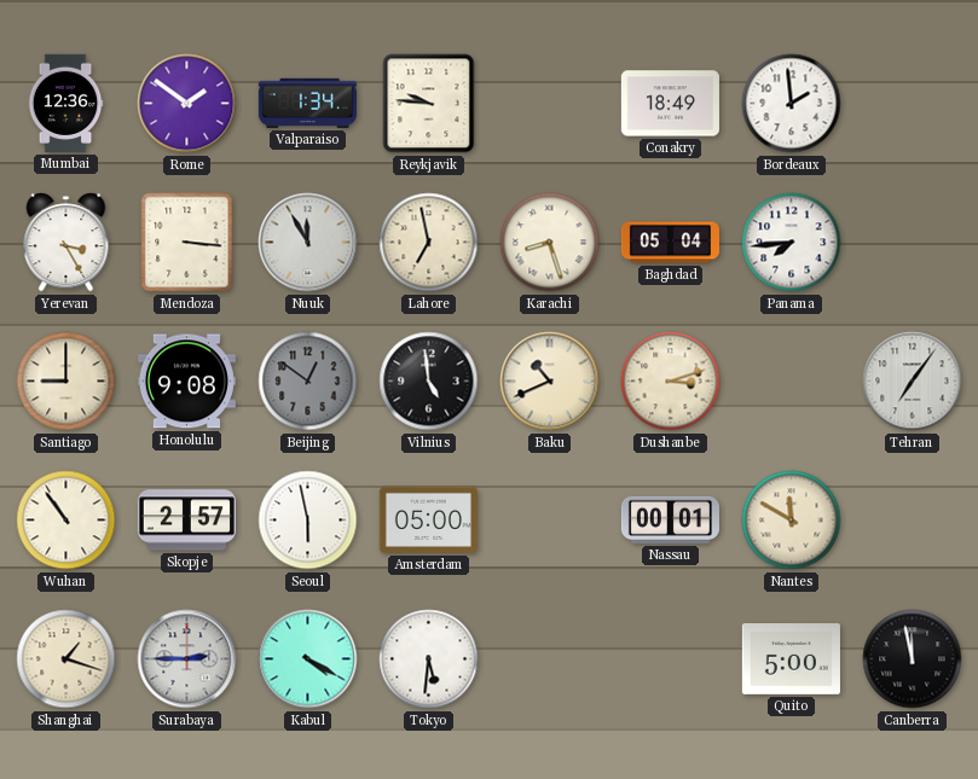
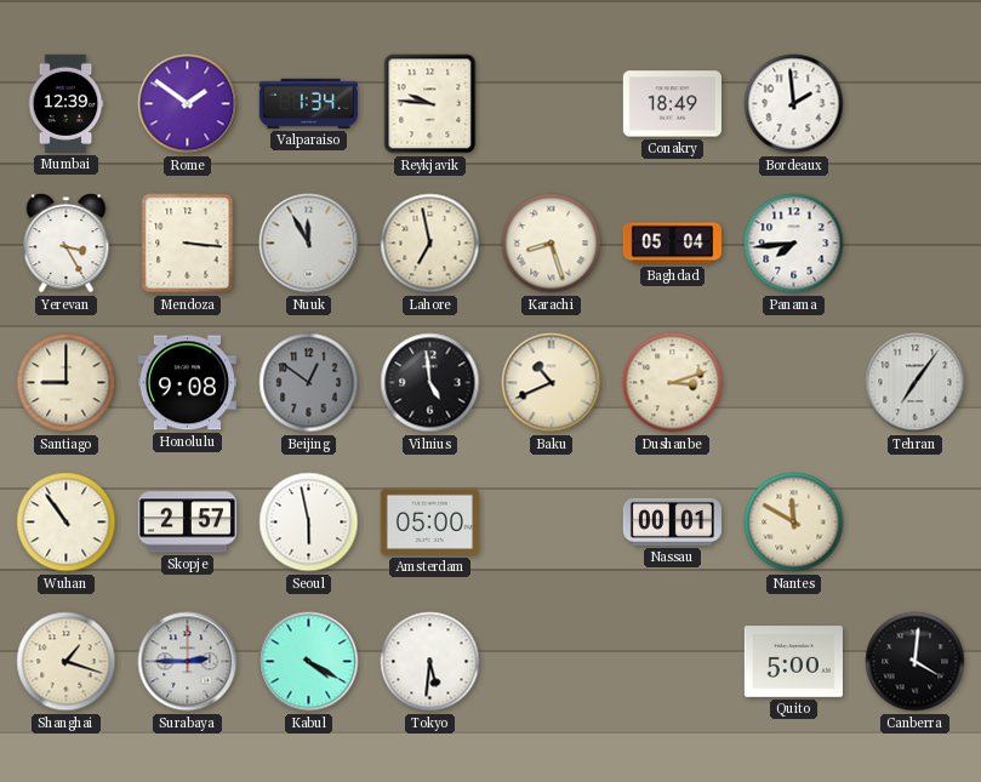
Mumbai: 12:36 -> 12:39
Canberra: 11:58 -> 4:01
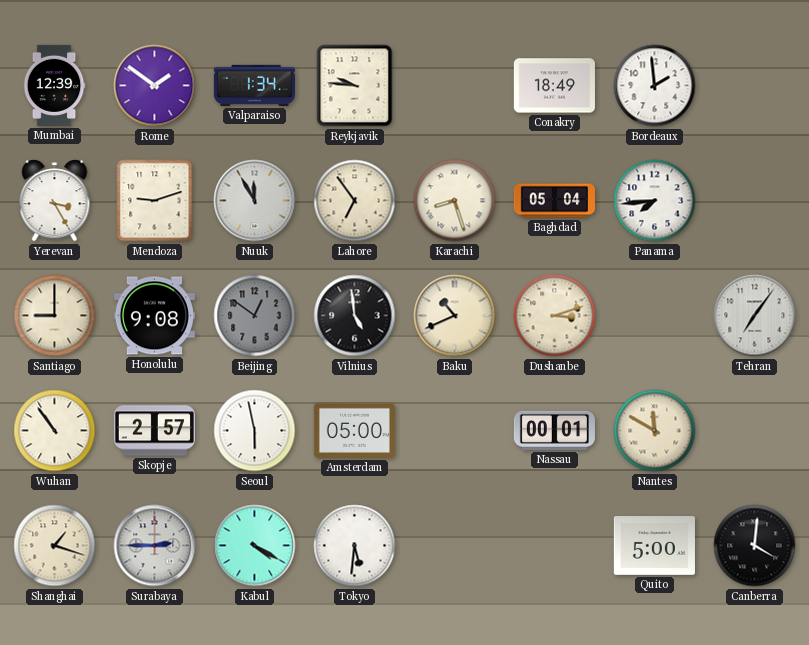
Mendoza: 3:16 -> 9:12
Lahore: 6:58 -> 6:54
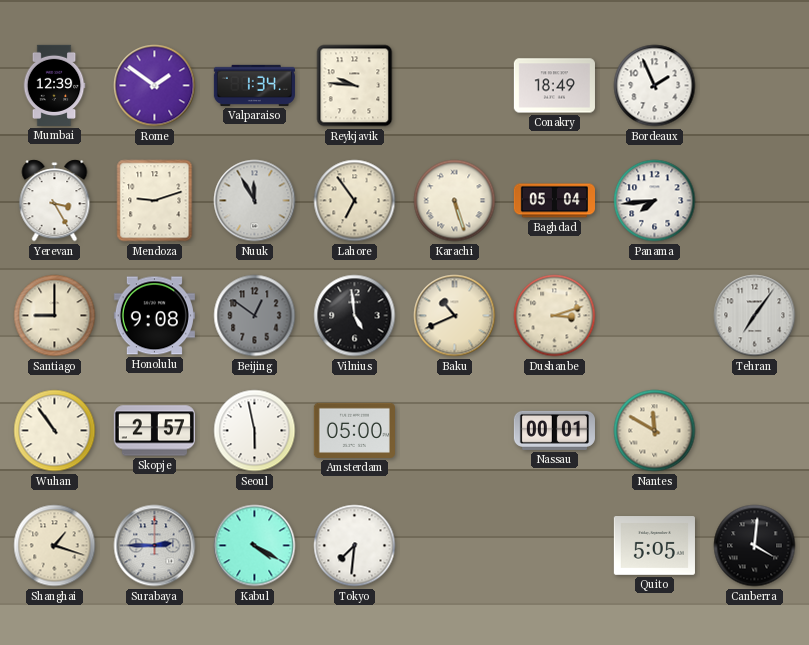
Bordeaux: 1:59 -> 1:56
Karachi: 8:27 -> 5:27
Tokyo: 5:31 -> 7:31
Quito: 5:00 -> 5:05
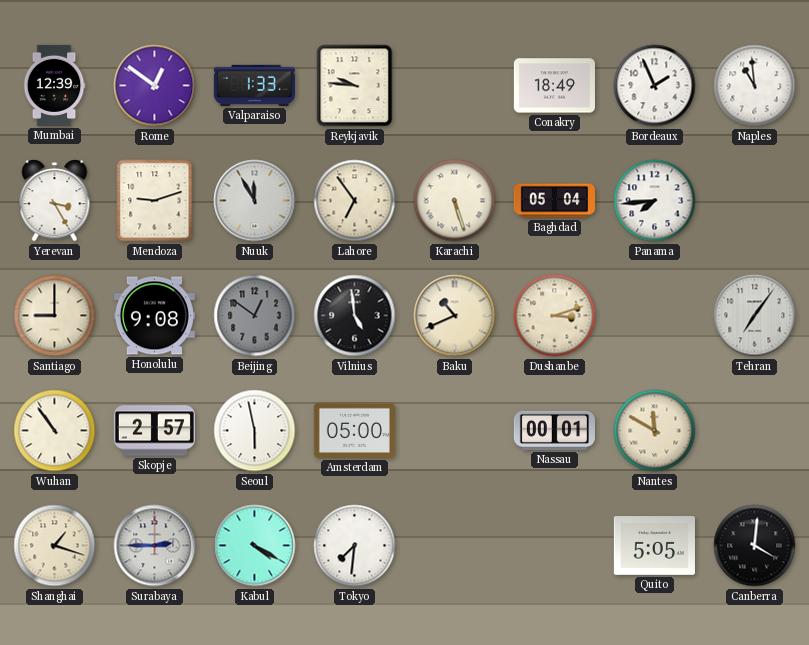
Rome: 1:51 -> 12:51
Valparaiso: 1:34 -> 1:33
Naples: none -> 10:59
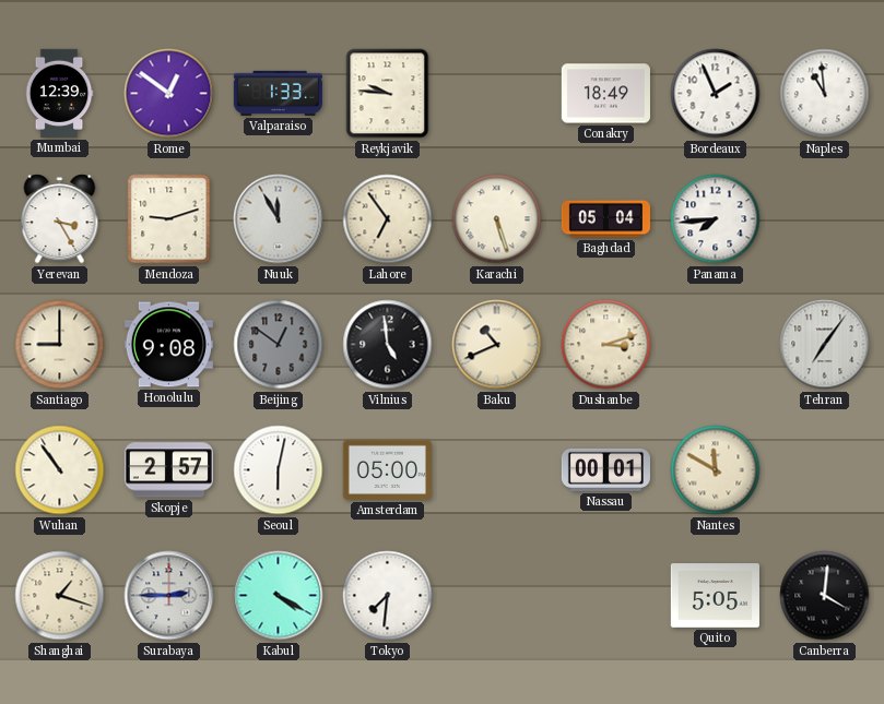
Seoul: 5:58 -> 6:02
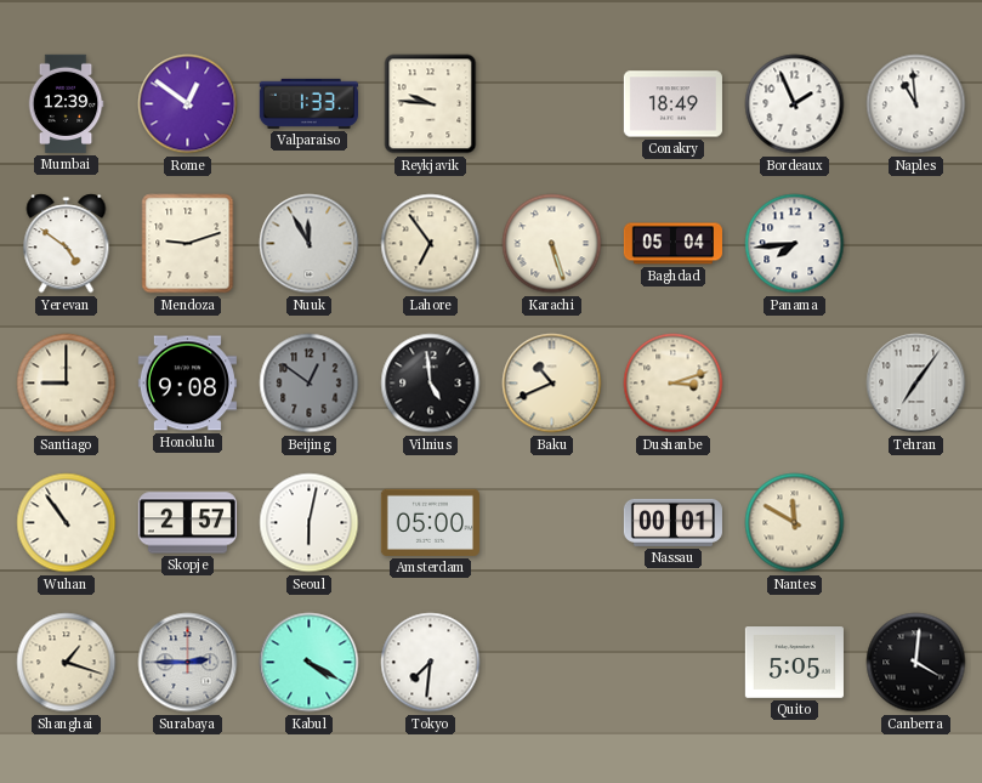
Yerevan: 3:25 -> 4:51
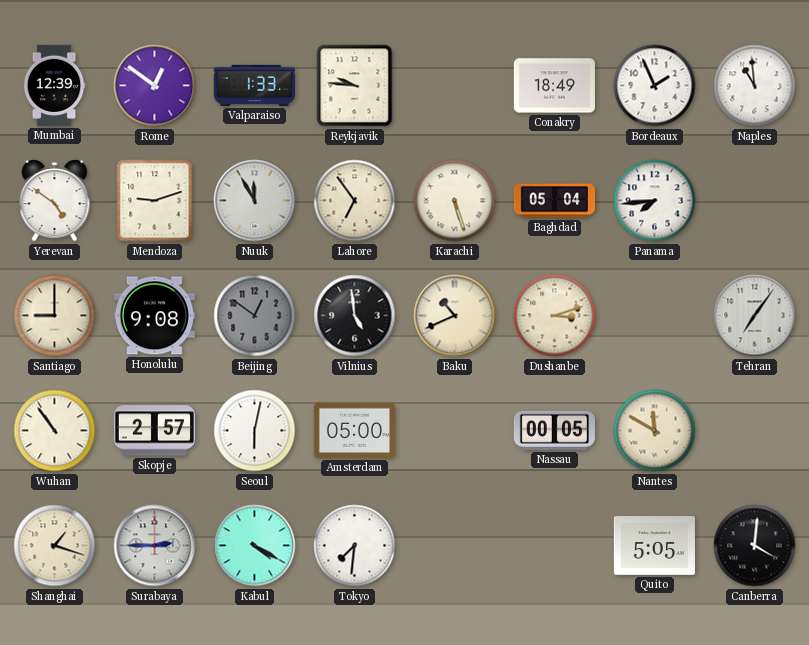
Nassau: 00:01 -> 00:05
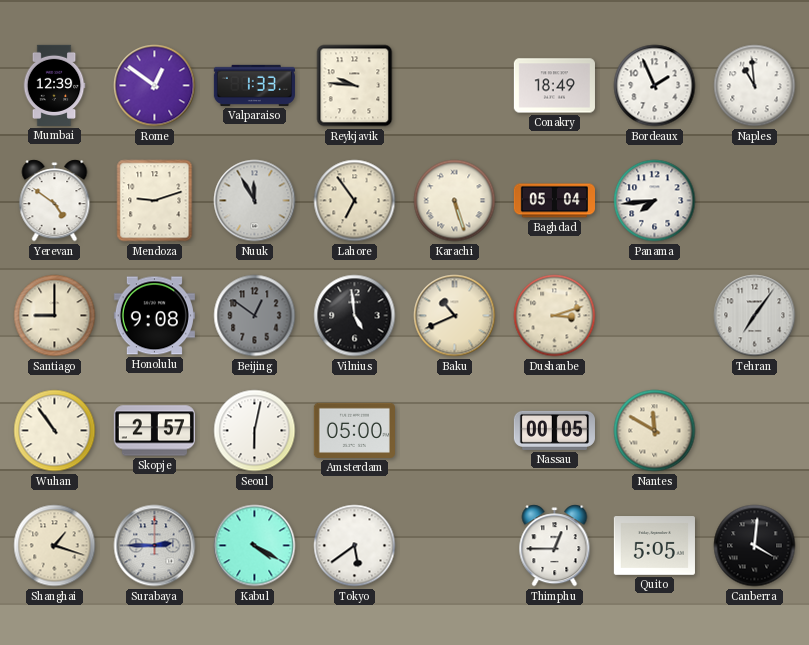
Tokyo: 7:31 -> 5:39
Thimphu: none -> 12:45
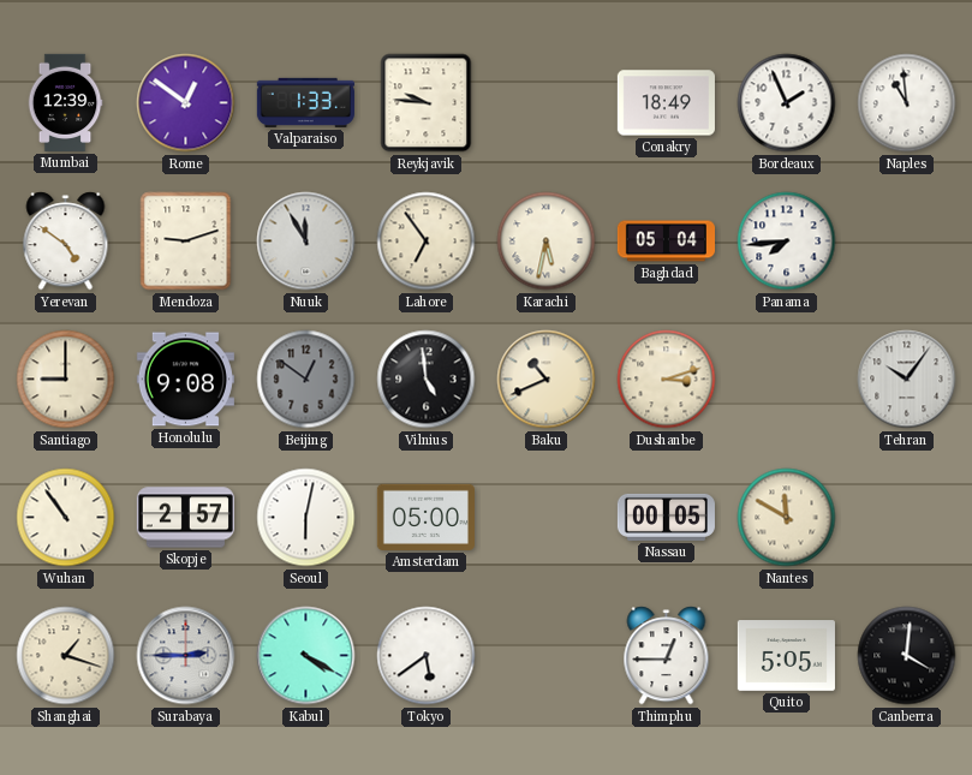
Karachi: 5:27 -> 5:32
Tehran: 7:06 -> 10:06
